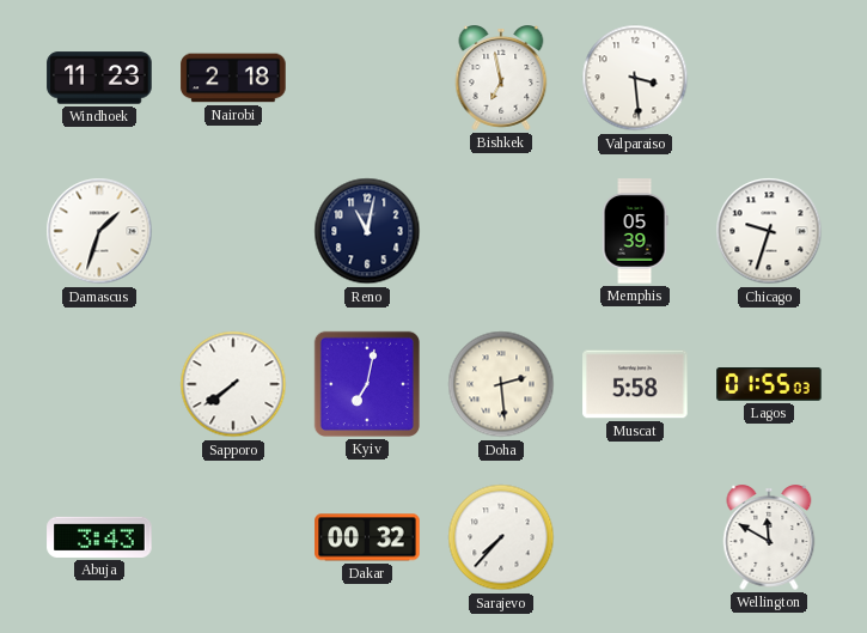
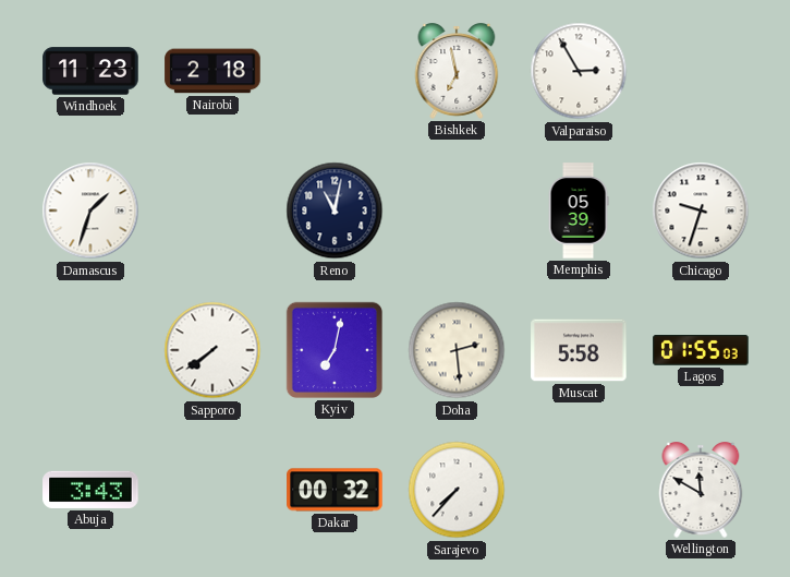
Valparaiso: 3:29 -> 2:55
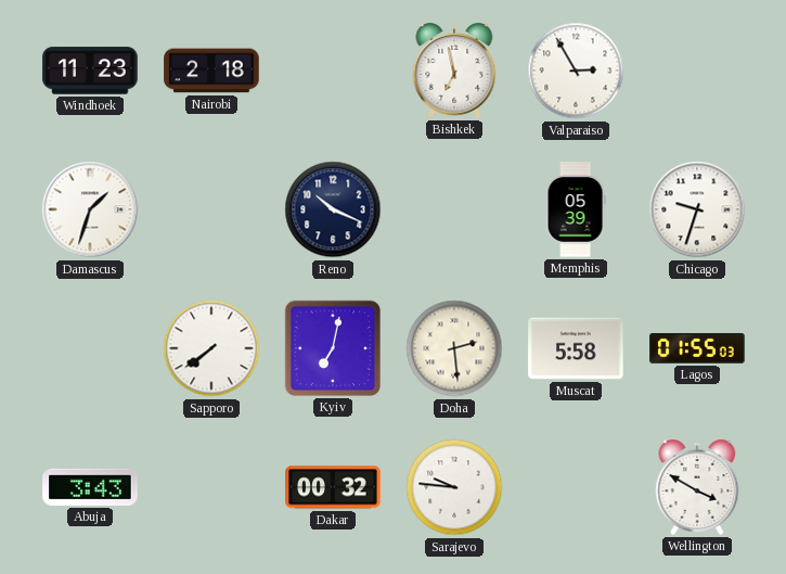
Reno: 11:02 -> 10:19
Sarajevo: 7:37 -> 9:46
Wellington: 11:50 -> 3:50
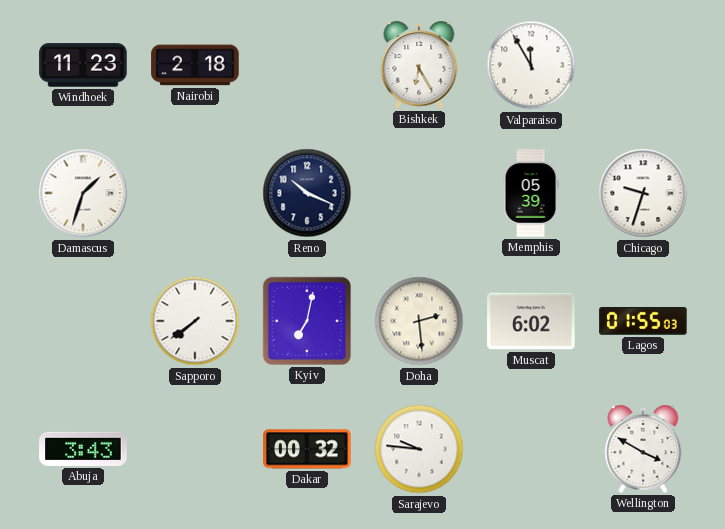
Bishkek: 6:58 -> 6:25
Valparaiso: 2:55 -> 11:55
Muscat: 5:58 -> 6:02
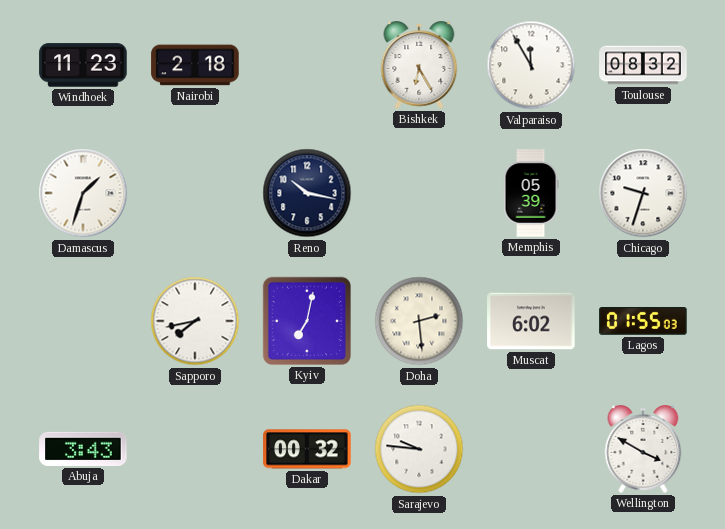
Toulouse: none -> 08:32
Reno: 10:19 -> 10:17
Sapporo: 7:39 -> 7:43
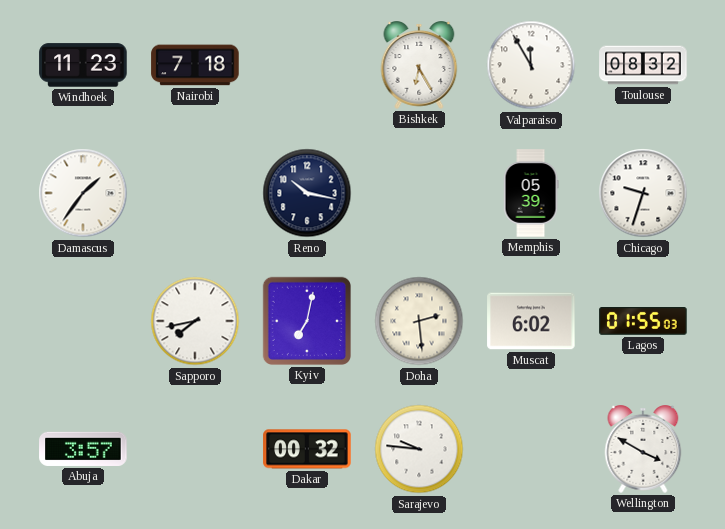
Nairobi: 2:18 -> 7:18
Damascus: 1:33 -> 1:36
Abuja: 3:43 -> 3:57
